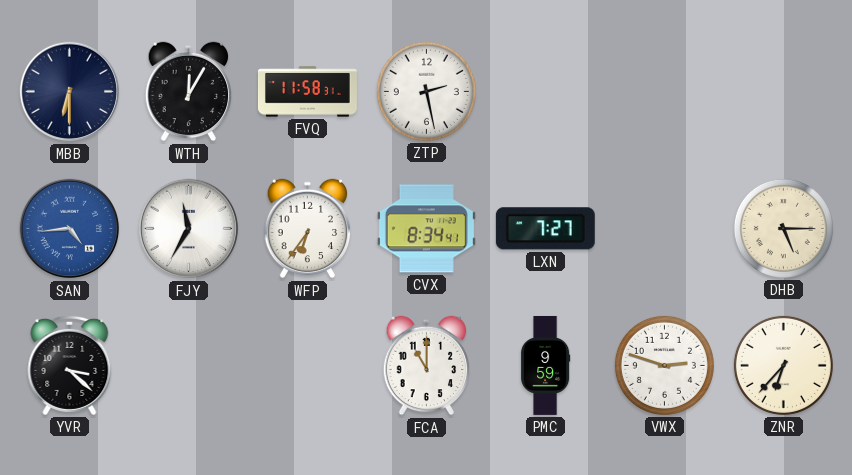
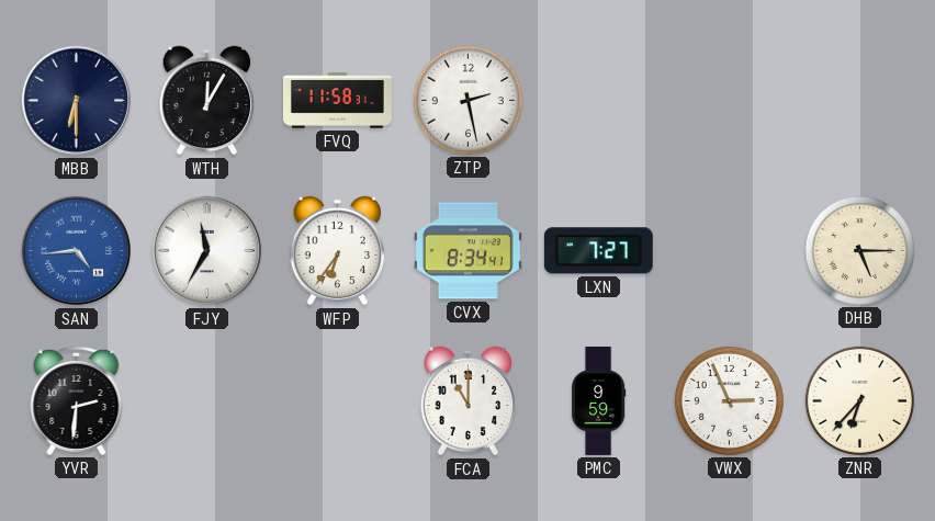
YVR: 3:22 -> 2:31
VWX: 2:48 -> 2:56
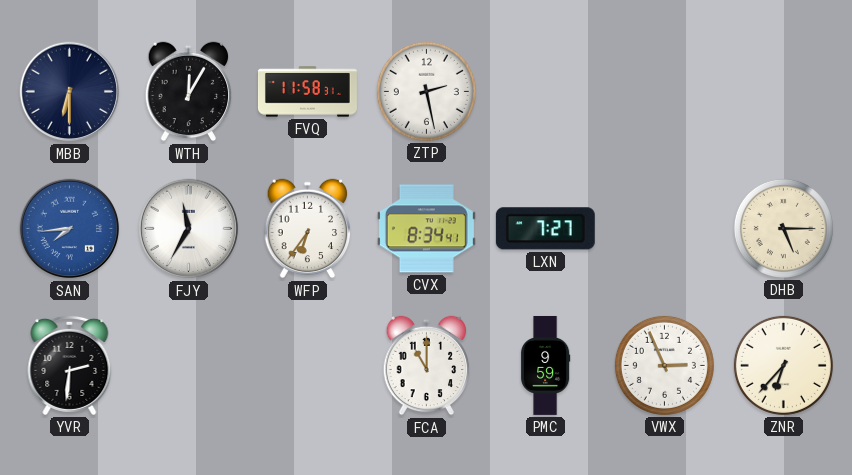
SAN: 4:44 -> 7:44
